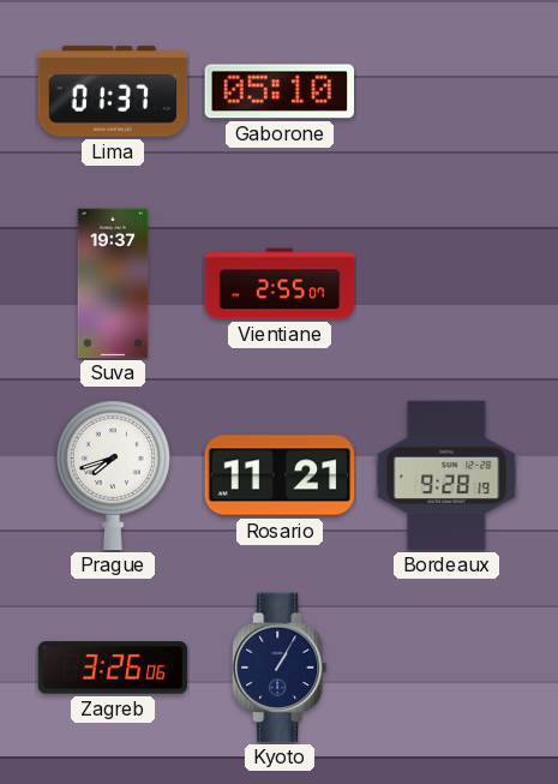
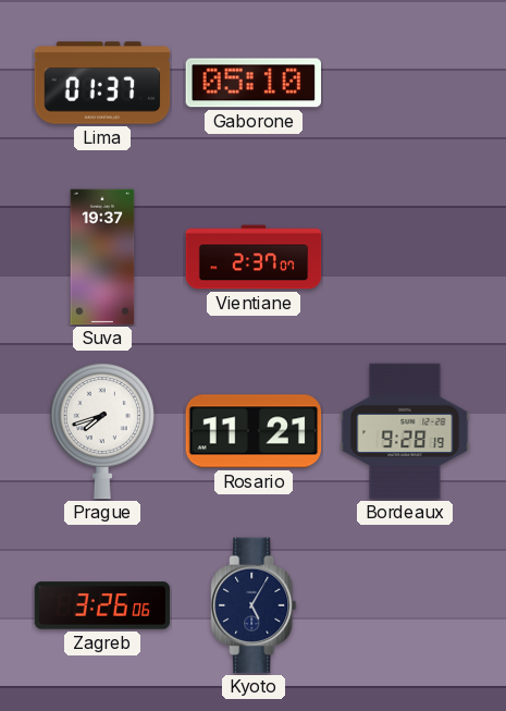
Vientiane: 2:55 -> 2:37
Kyoto: 1:05 -> 5:05
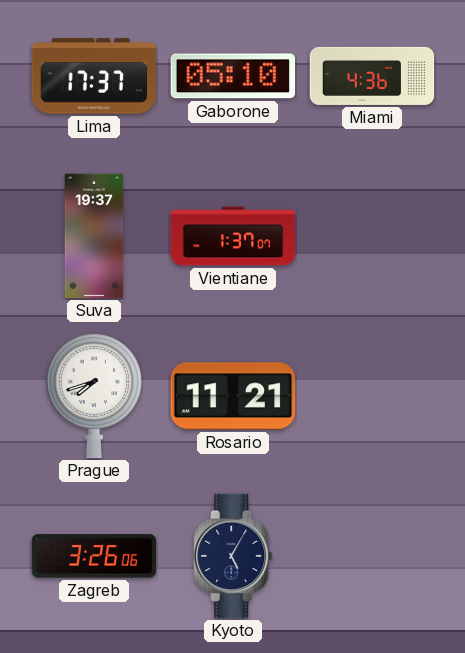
Lima: 01:37 -> 17:37
Miami: none -> 4:36
Vientiane: 2:37 -> 1:37
Bordeaux: 9:28 -> none
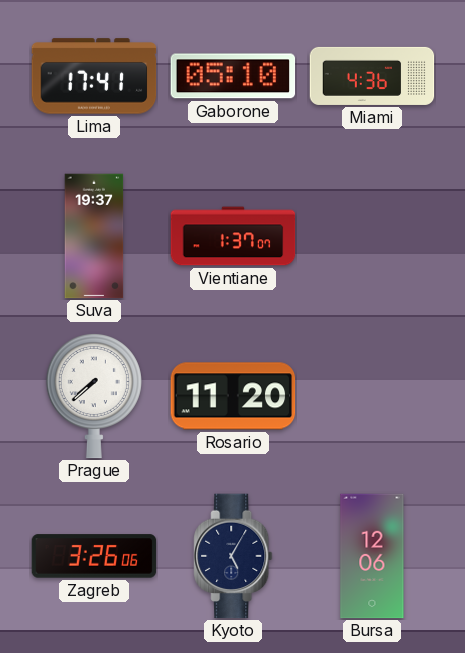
Lima: 17:37 -> 17:41
Prague: 7:42 -> 7:38
Rosario: 11:21 -> 11:20
Bursa: none -> 12:06
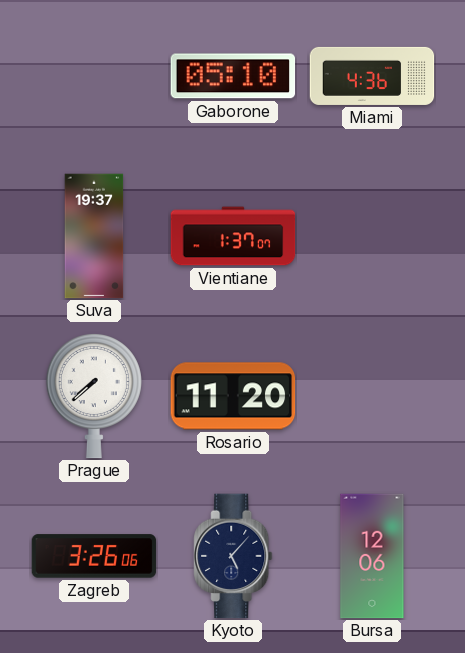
Lima: 17:41 -> none
Kyoto: 5:05 -> 5:07
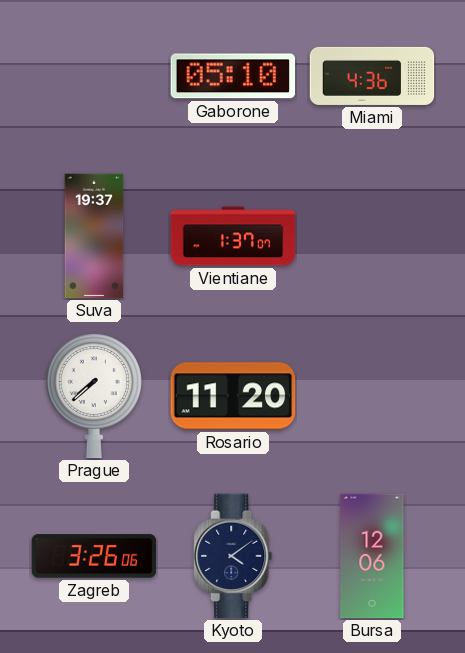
Kyoto: 5:07 -> 4:09
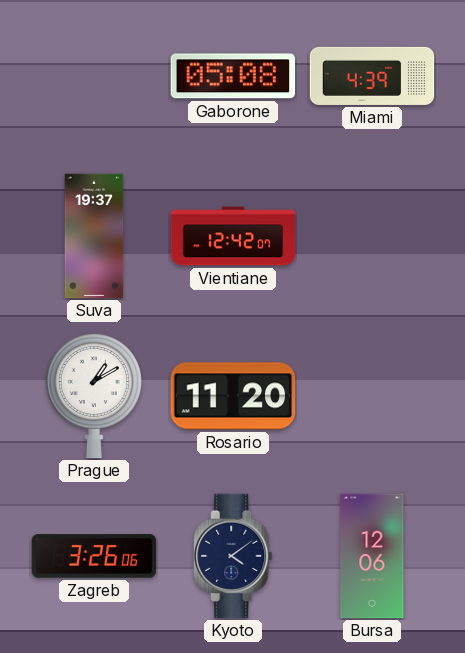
Gaborone: 05:10 -> 05:08
Miami: 4:36 -> 4:39
Vientiane: 1:37 -> 12:42
Prague: 7:38 -> 1:10
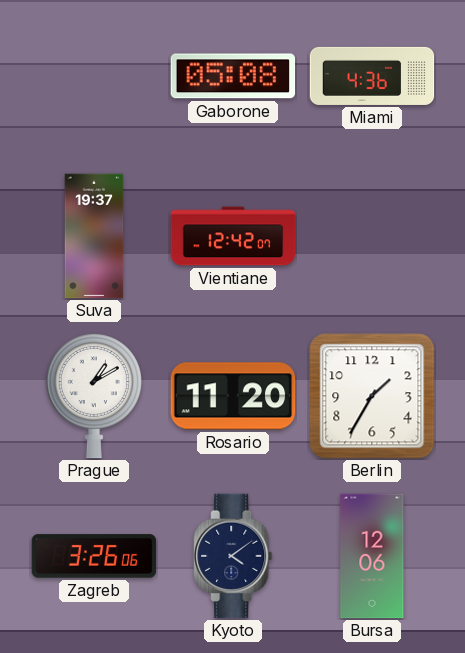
Miami: 4:39 -> 4:36
Berlin: none -> 1:35
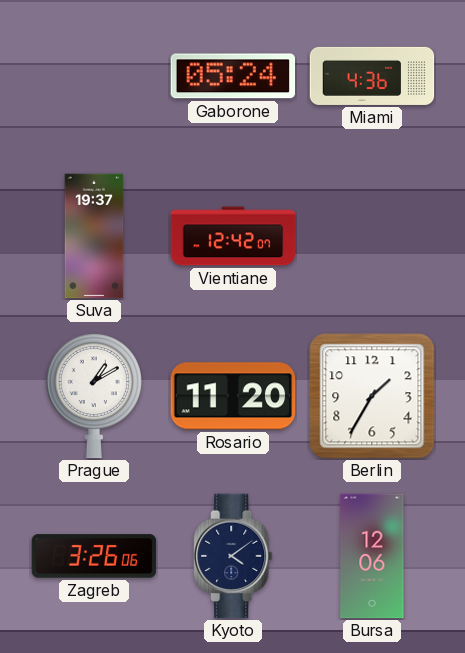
Gaborone: 05:08 -> 05:24
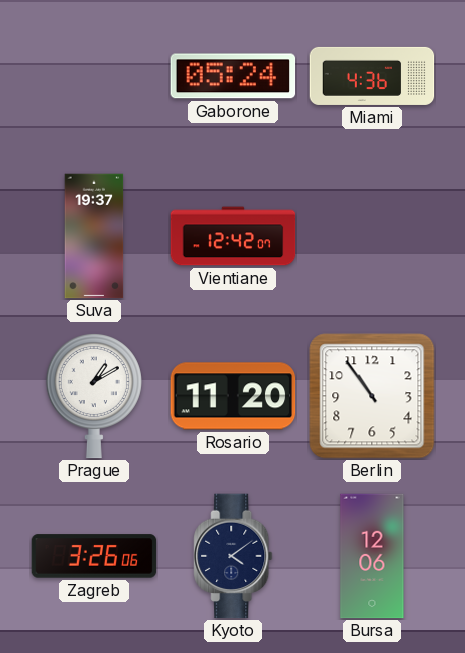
Berlin: 1:35 -> 10:54
